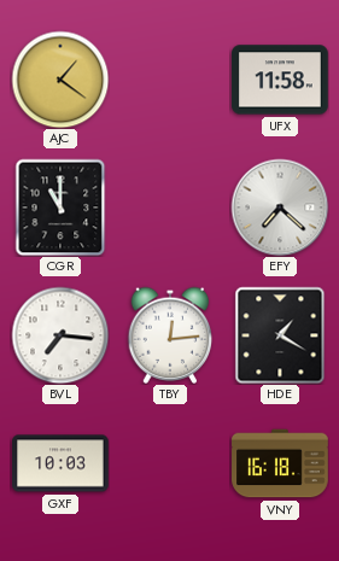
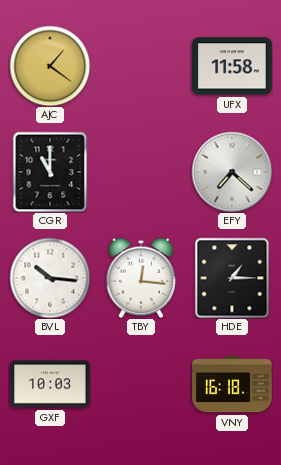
BVL: 7:16 -> 10:16
TBY: 12:14 -> 12:16
HDE: 1:20 -> 1:15
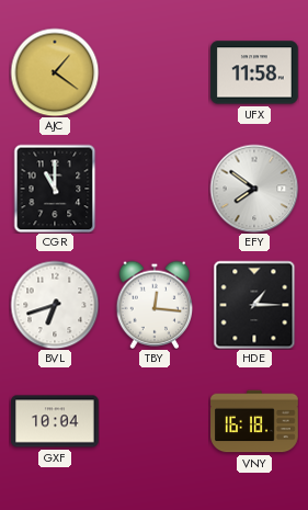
EFY: 7:22 -> 7:51
BVL: 10:16 -> 6:42
GXF: 10:03 -> 10:04
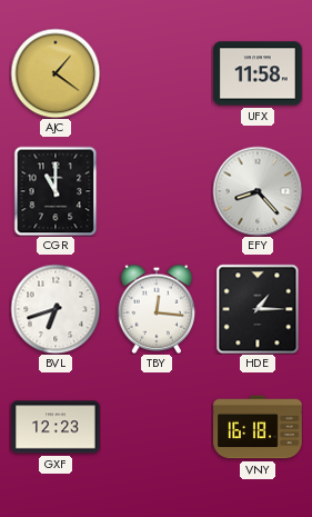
EFY: 7:51 -> 8:23
GXF: 10:04 -> 12:23
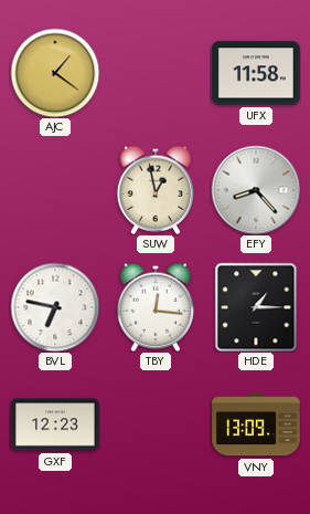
CGR: 11:00 -> none
SUW: none -> 12:58
BVL: 6:42 -> 6:47
VNY: 16:18 -> 13:09
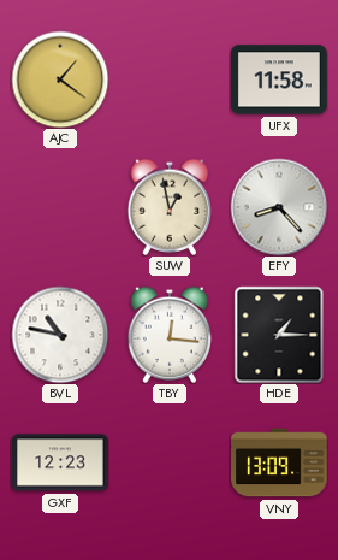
BVL: 6:47 -> 10:47
